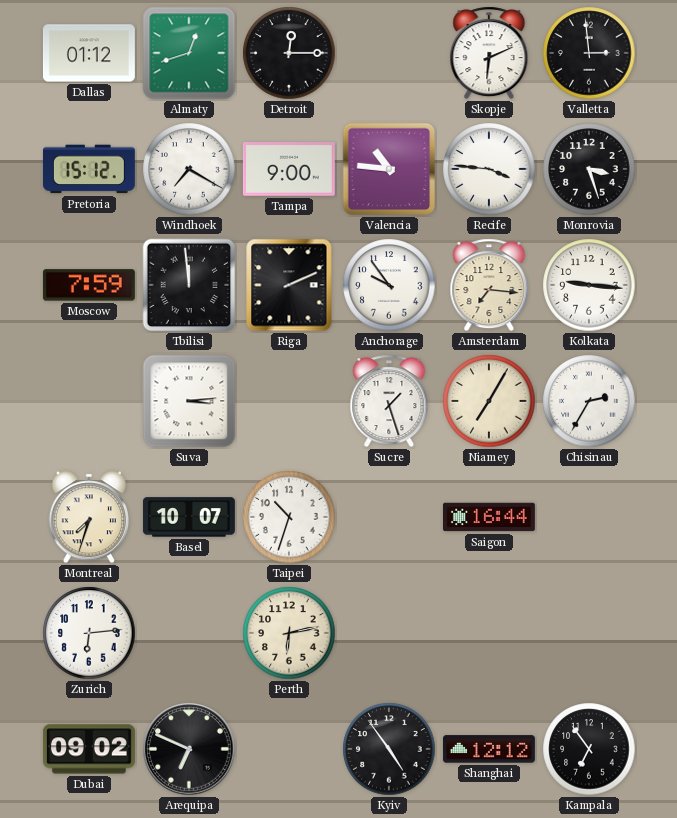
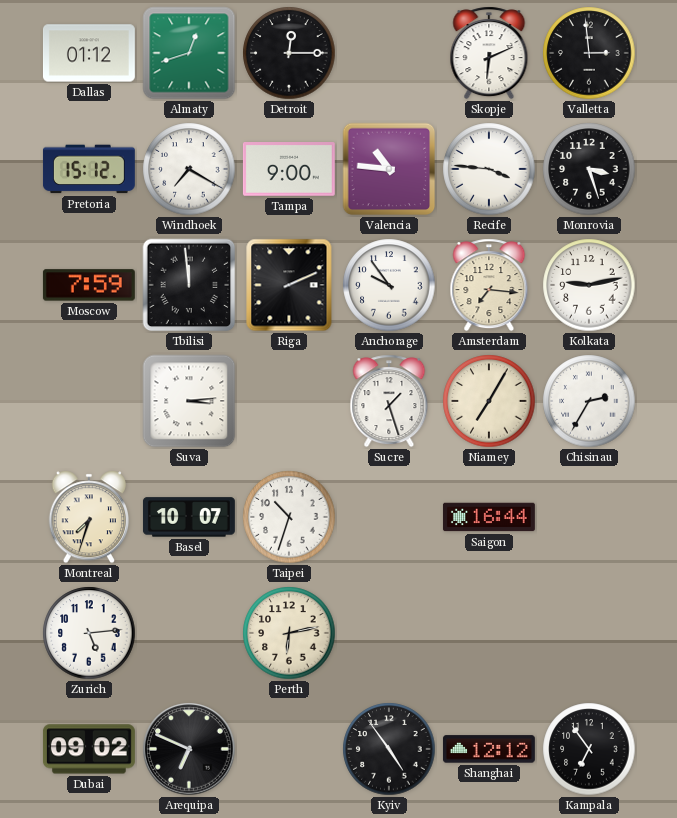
Kolkata: 9:16 -> 9:13
Zurich: 6:14 -> 5:14
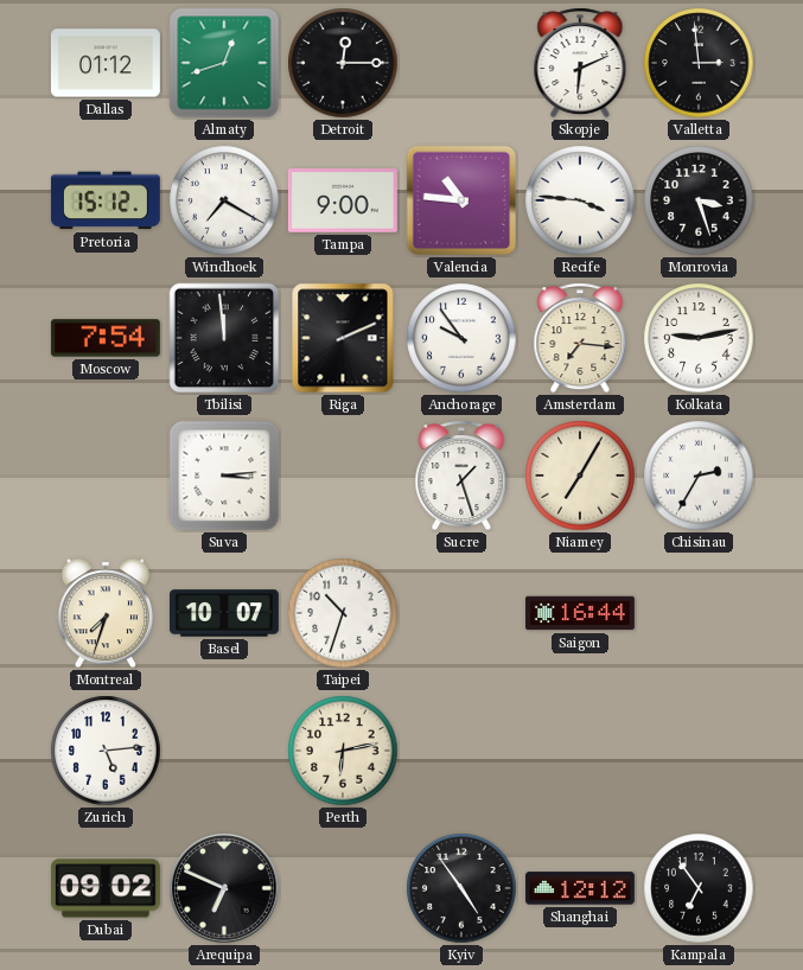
Moscow: 7:59 -> 7:54
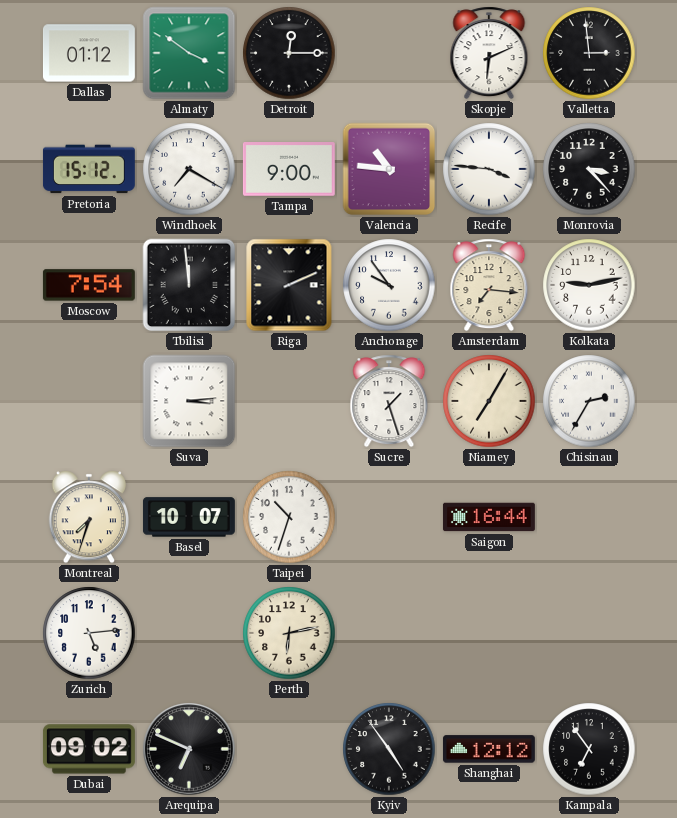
Almaty: 12:42 -> 3:51
Monrovia: 3:27 -> 3:23
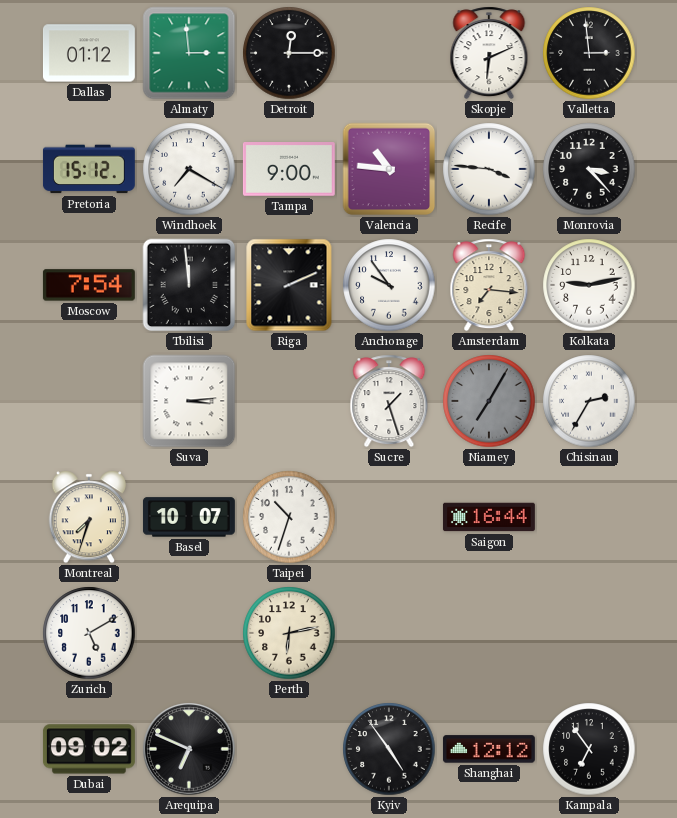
Almaty: 3:51 -> 2:59
Niamey dial: cream -> grey
Zurich: 5:14 -> 5:10
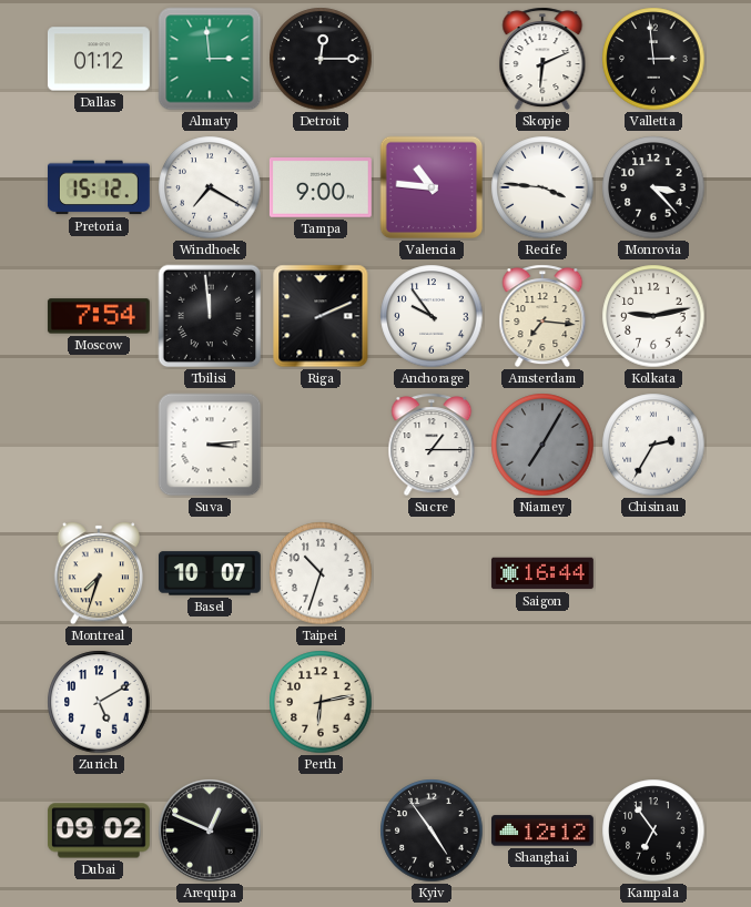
Sucre: 1:27 -> 1:15
Arequipa: 6:49 -> 12:49
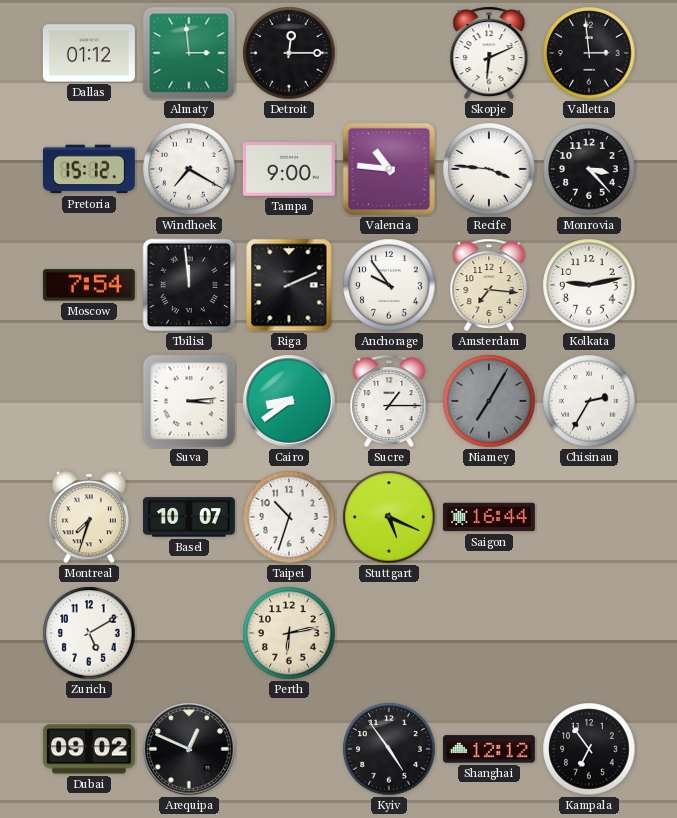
Cairo: none -> 8:39
Stuttgart: none -> 5:19
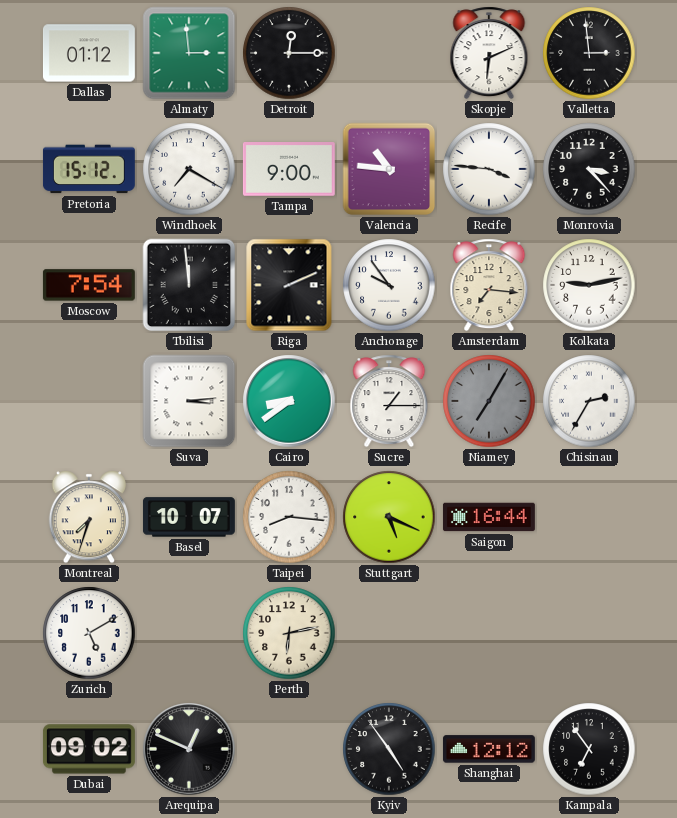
Taipei: 10:33 -> 8:16
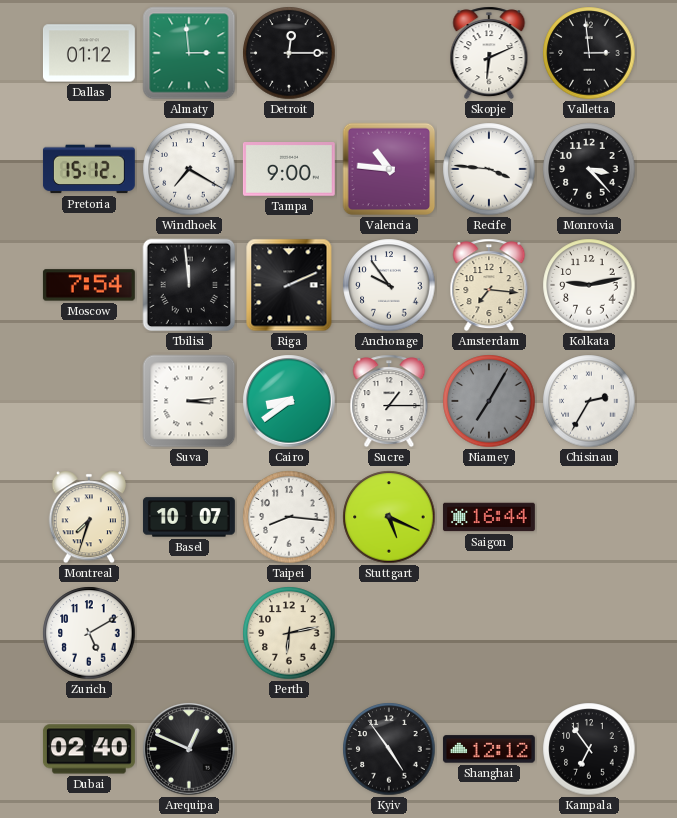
Dubai: 09:02 -> 02:40
